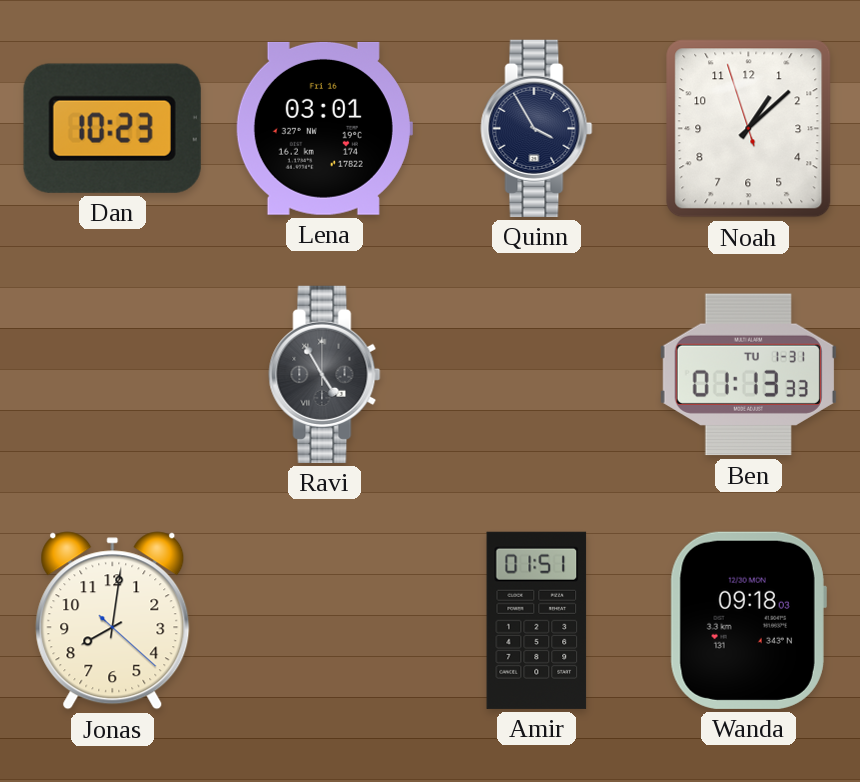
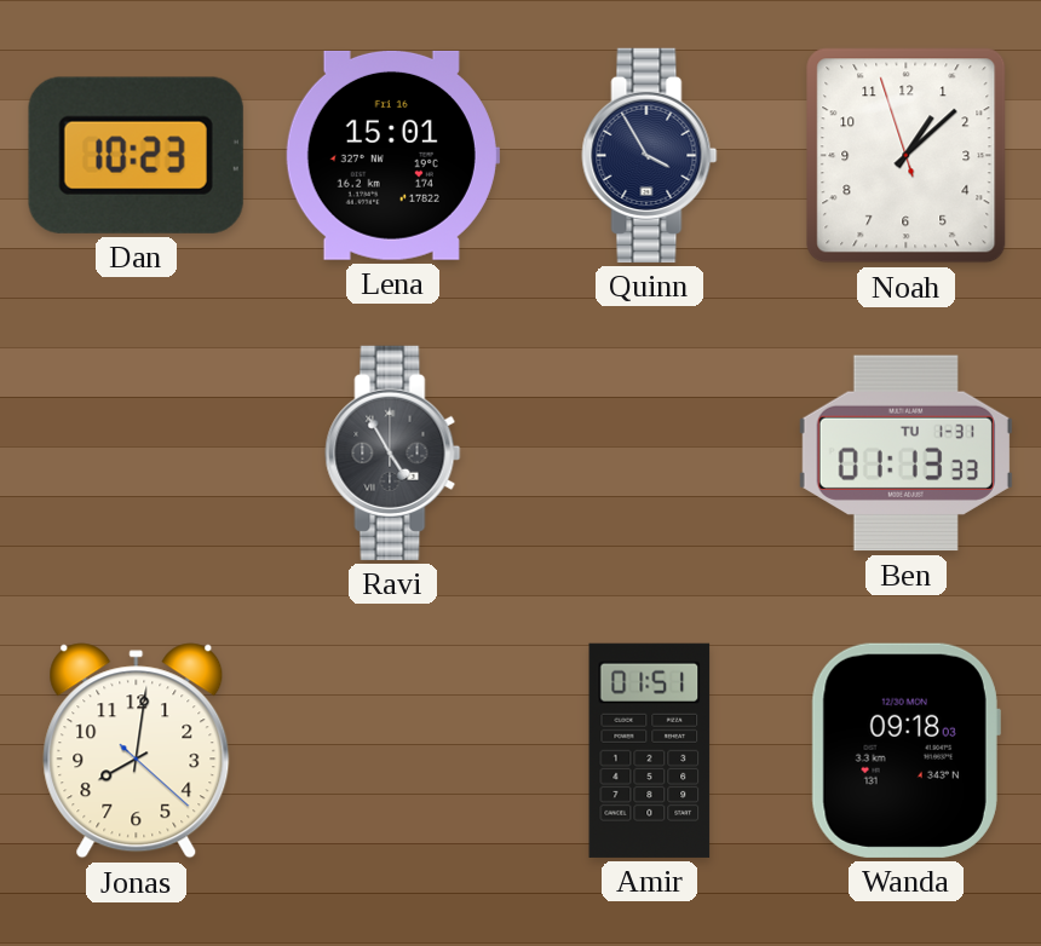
Lena: 03:01 -> 15:01
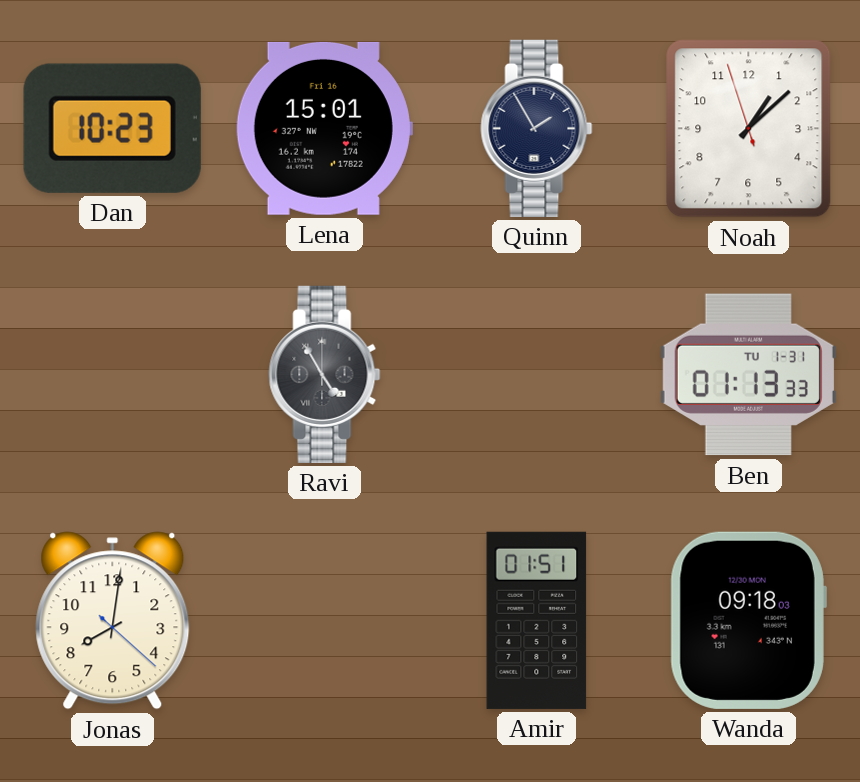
Quinn: 3:55 -> 1:55
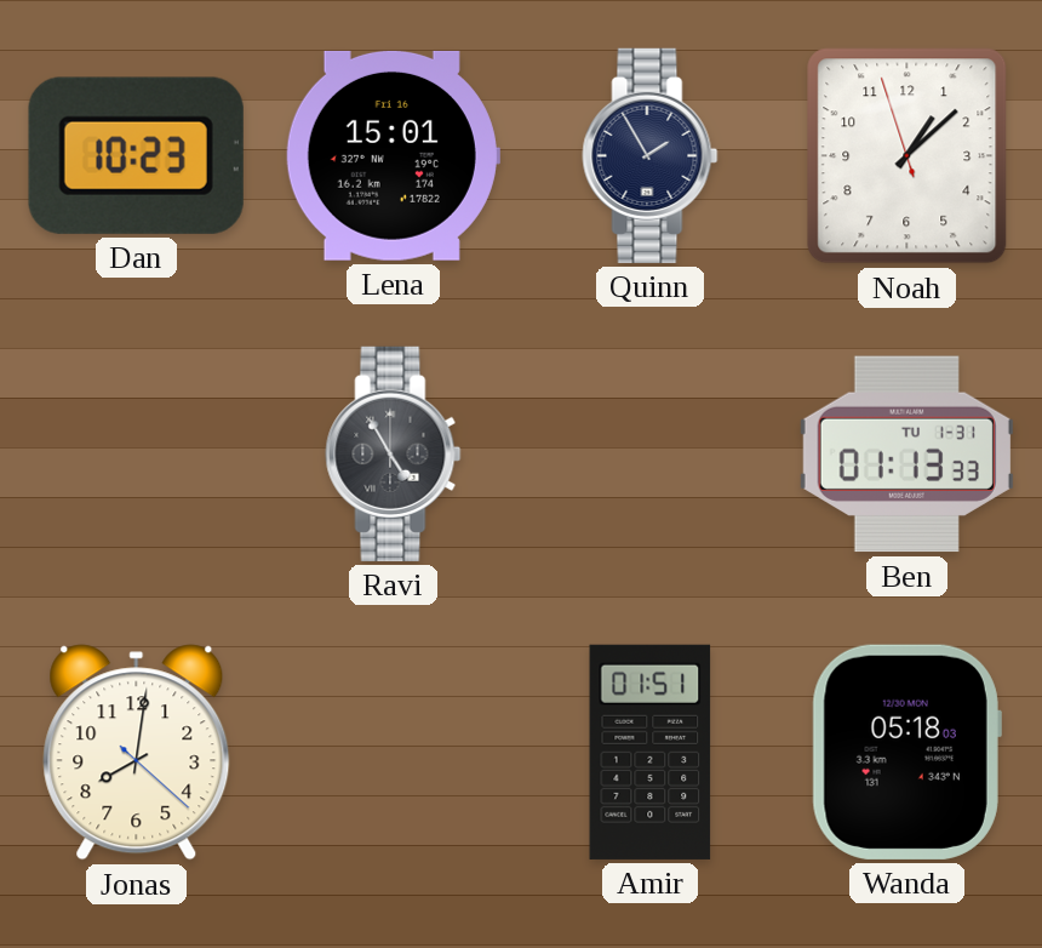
Wanda: 09:18 -> 05:18
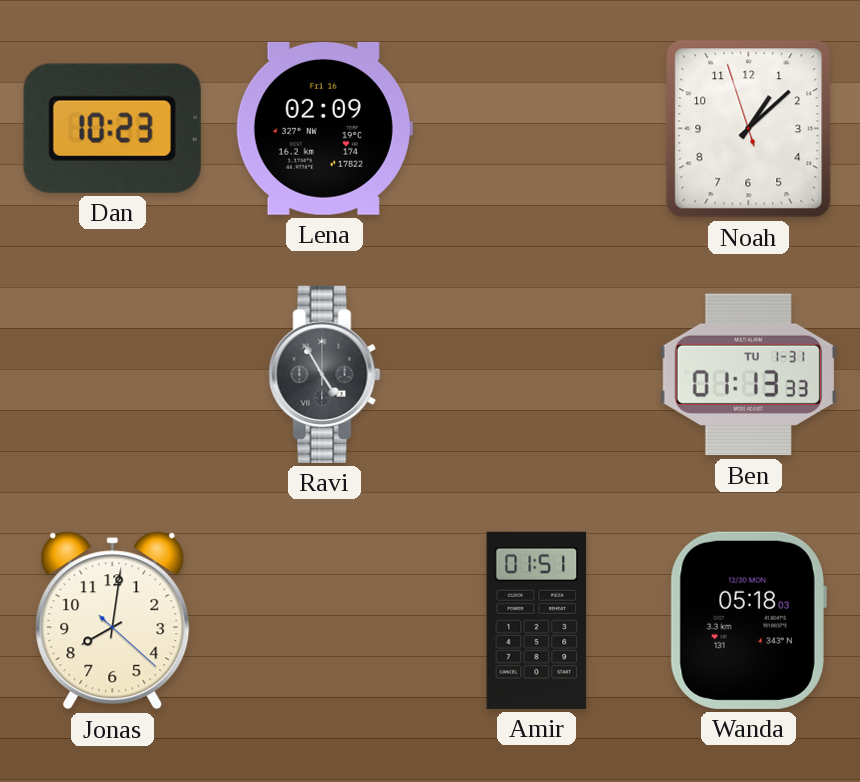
Lena: 15:01 -> 02:09
Quinn: 1:55 -> none
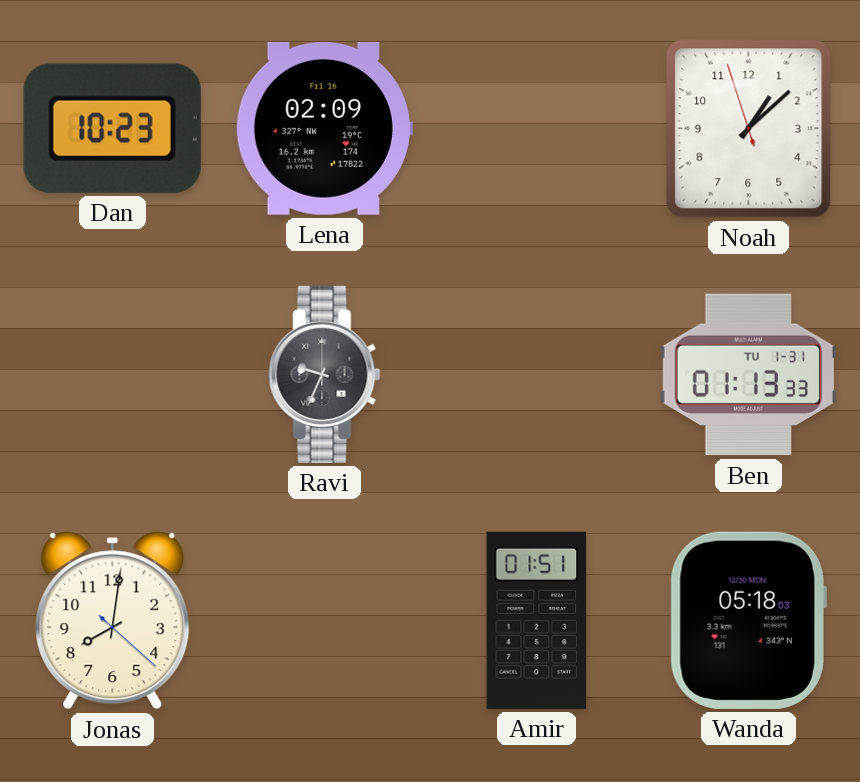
Ravi: 4:55 -> 9:34
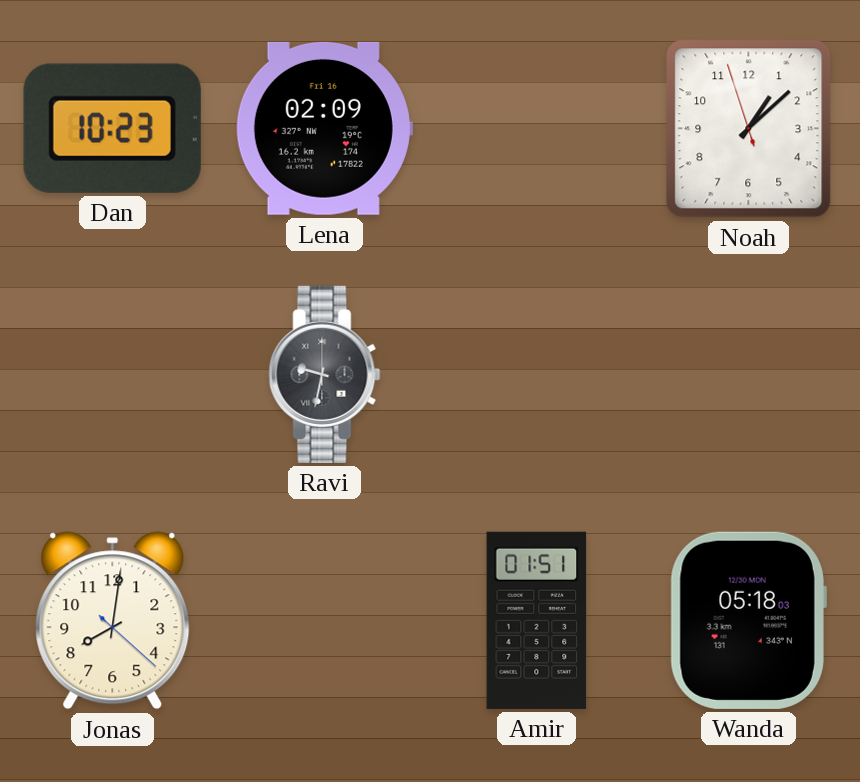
Ravi: 9:34 -> 9:32
Ben: 01:13 -> none
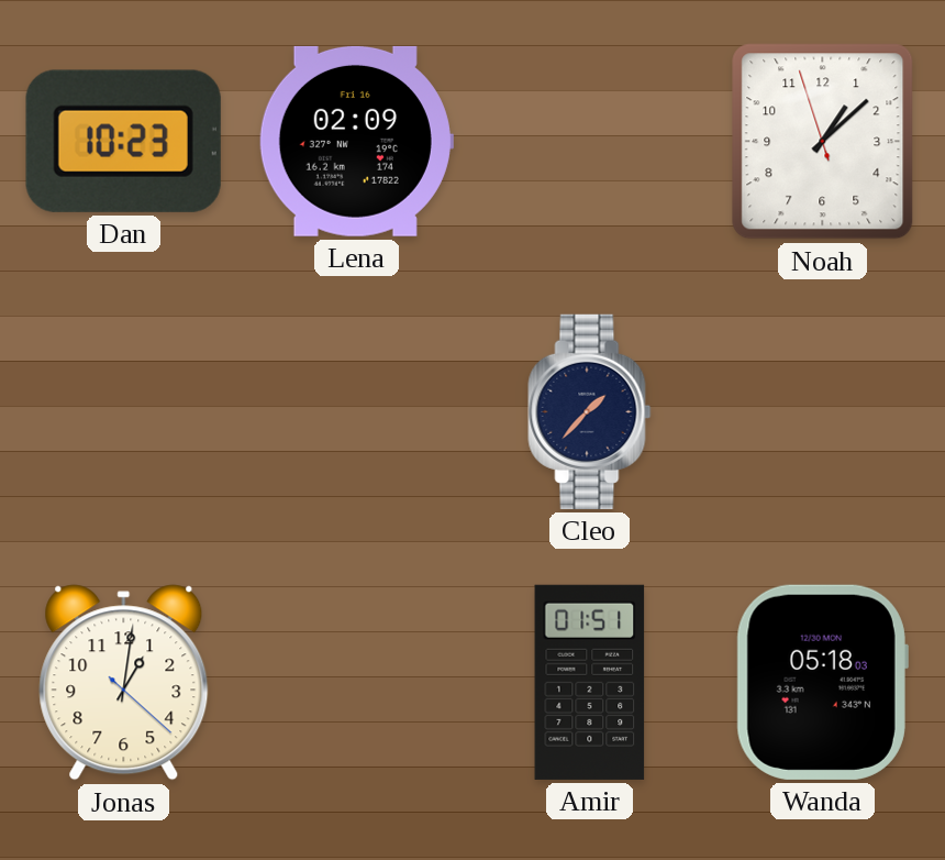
Ravi: 9:32 -> none
Cleo: none -> 1:37
Jonas: 8:01 -> 1:01
